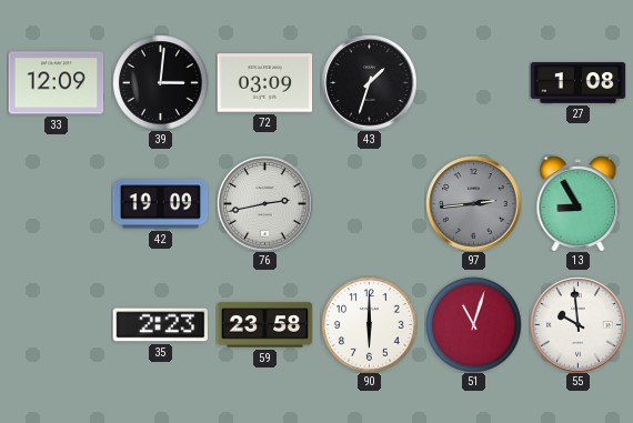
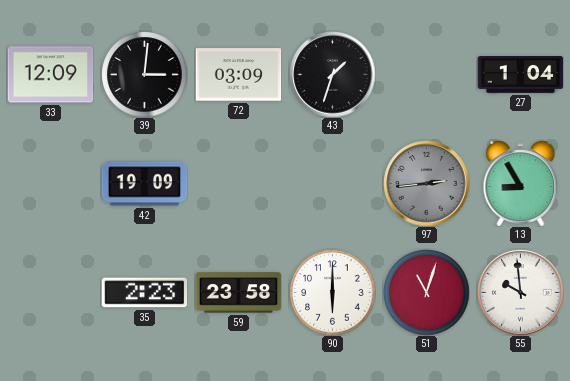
27: 1:08 -> 1:04
76: 2:43 -> none
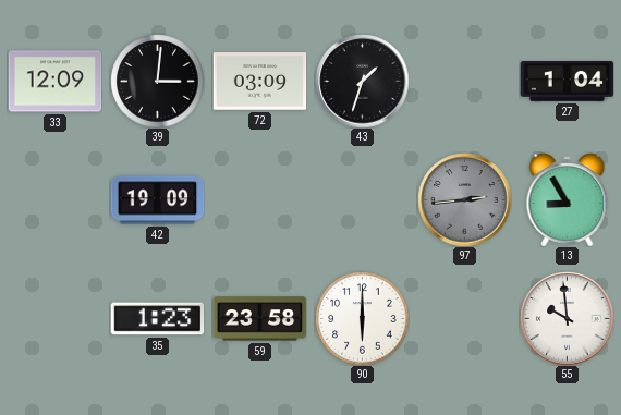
35: 2:23 -> 1:23
51: 11:03 -> none
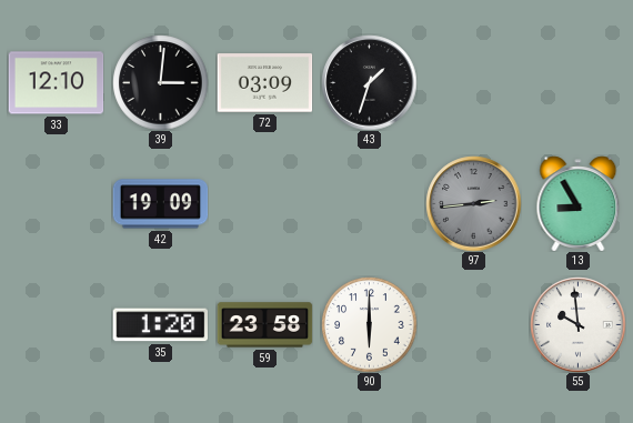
33: 12:09 -> 12:10
27: 1:04 -> none
35: 1:23 -> 1:20
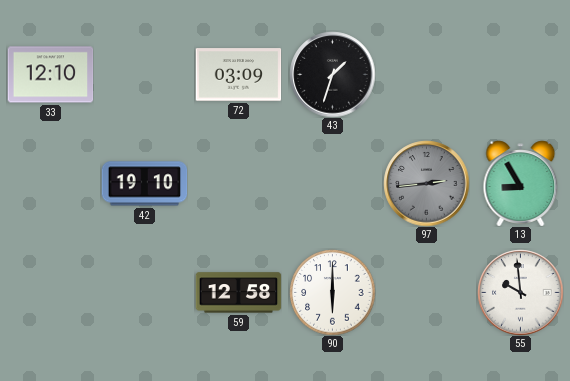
39: 3:01 -> none
42: 19:09 -> 19:10
35: 1:20 -> none
59: 23:58 -> 12:58
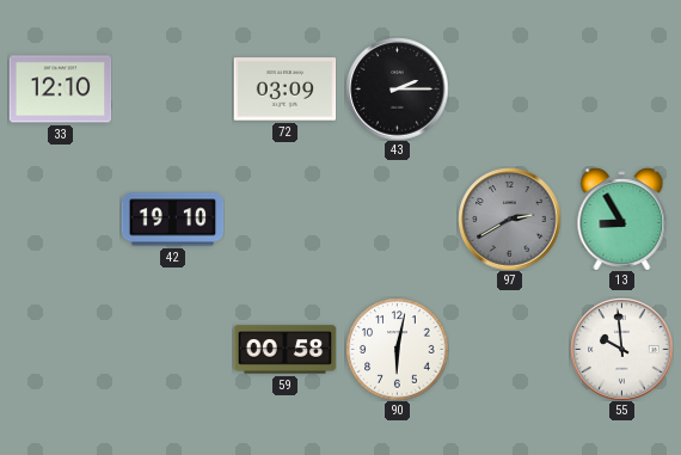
43: 1:33 -> 2:15
97: 2:44 -> 2:40
59: 12:58 -> 00:58
90: 6:00 -> 6:02
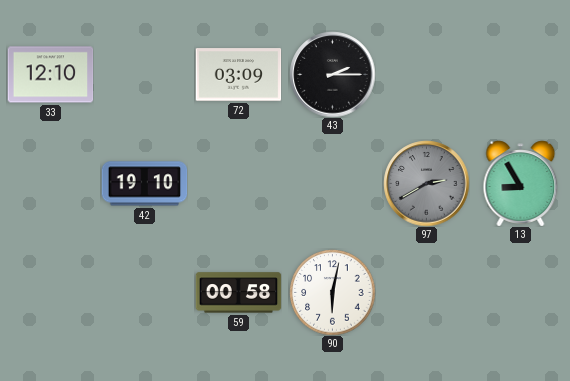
55: 9:59 -> none
